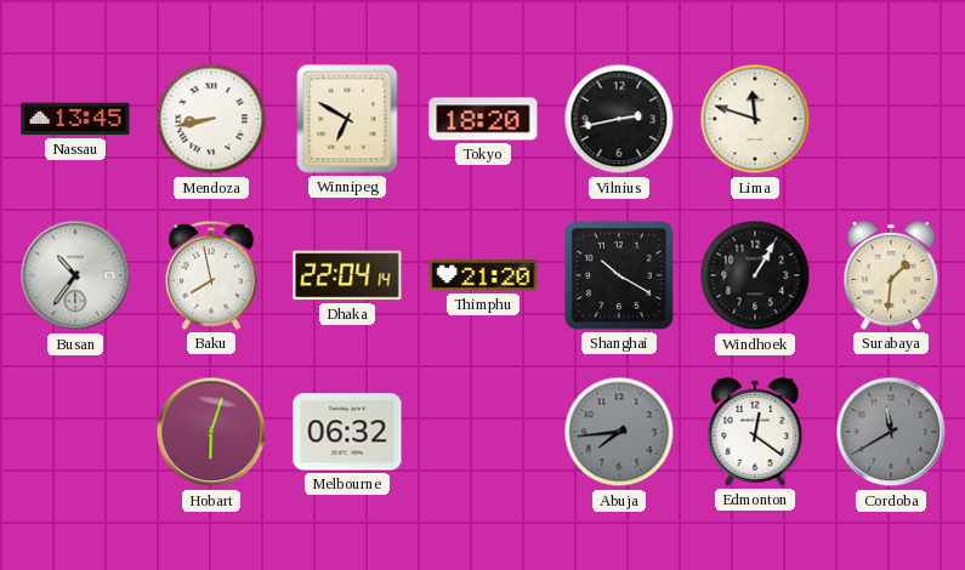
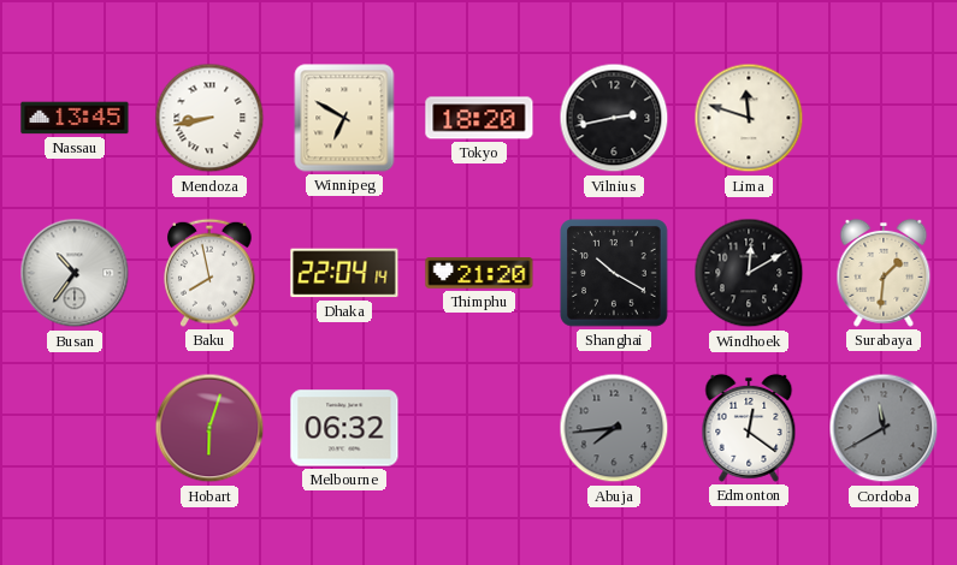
Windhoek: 1:05 -> 12:10
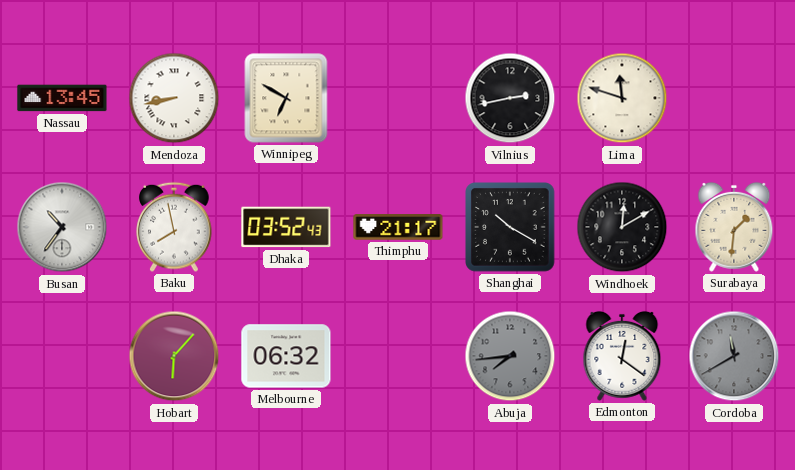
Tokyo: 18:20 -> none
Dhaka: 22:04 -> 03:52
Thimphu: 21:20 -> 21:17
Hobart: 6:03 -> 6:07
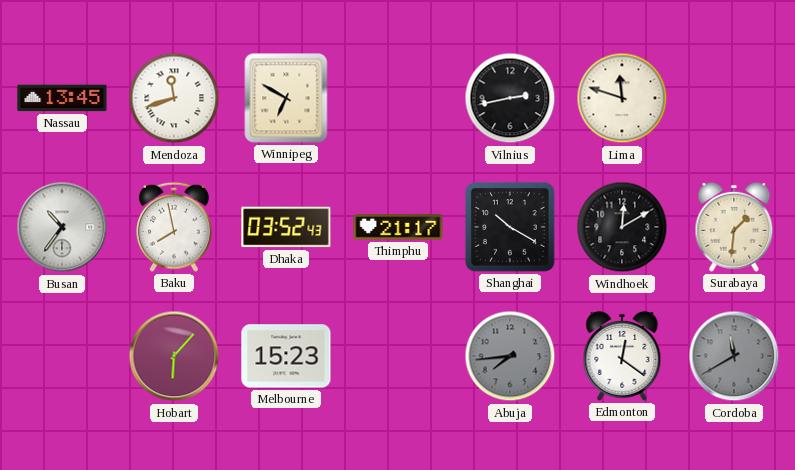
Mendoza: 8:43 -> 11:42
Melbourne: 06:32 -> 15:23
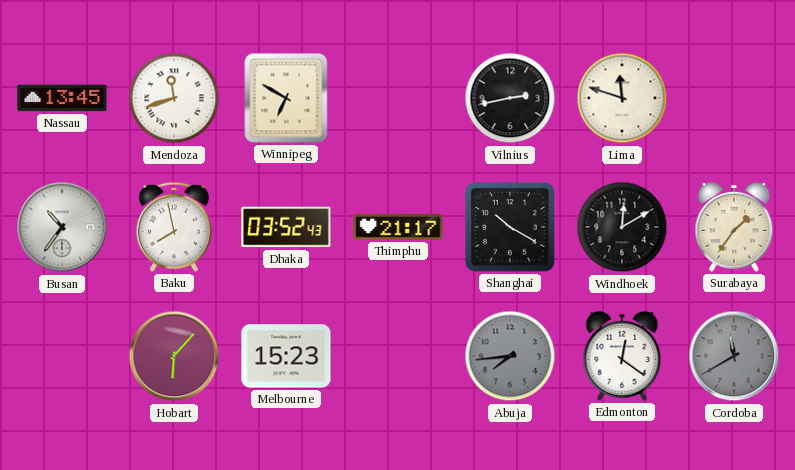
Surabaya: 1:31 -> 1:36
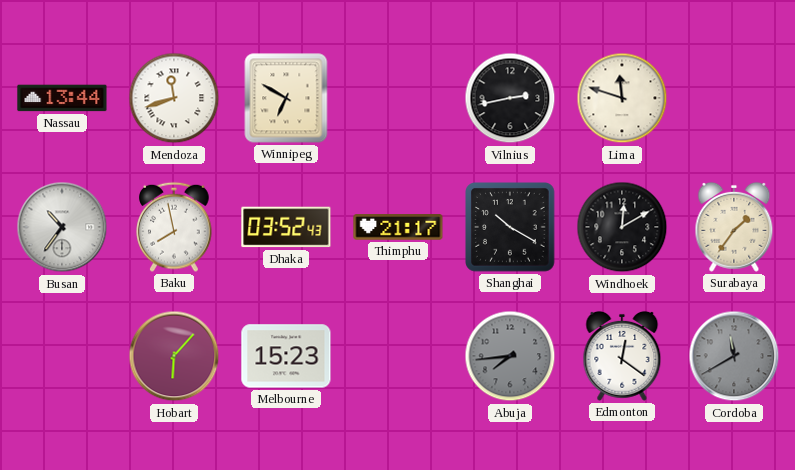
Nassau: 13:45 -> 13:44
